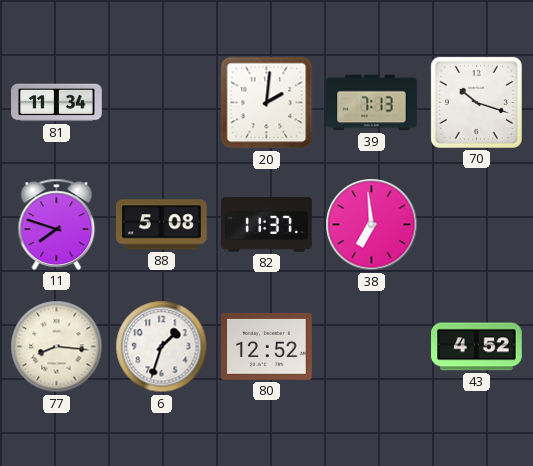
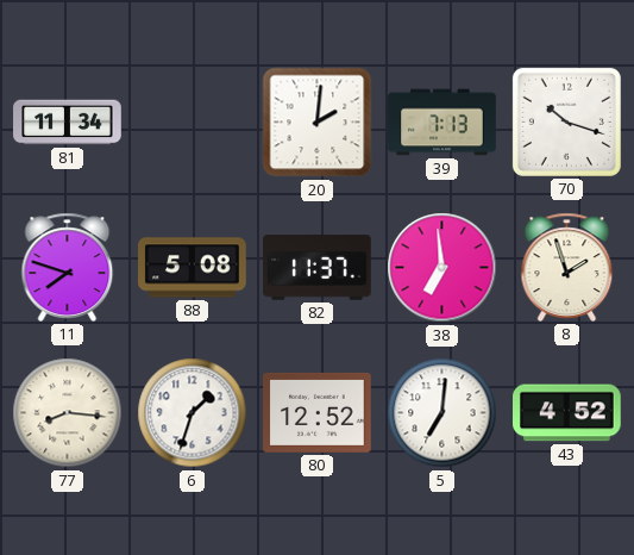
8: none -> 1:57
5: none -> 7:01
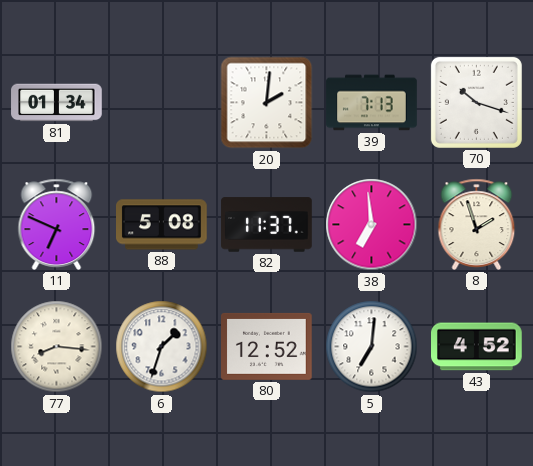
81: 11:34 -> 01:34
11: 7:48 -> 6:49
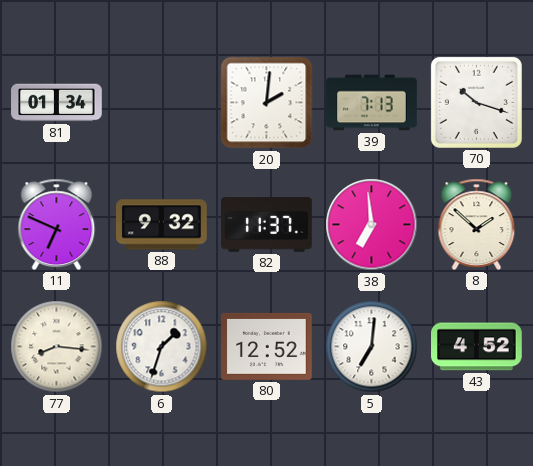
88: 5:08 -> 9:32
8: 1:57 -> 1:52
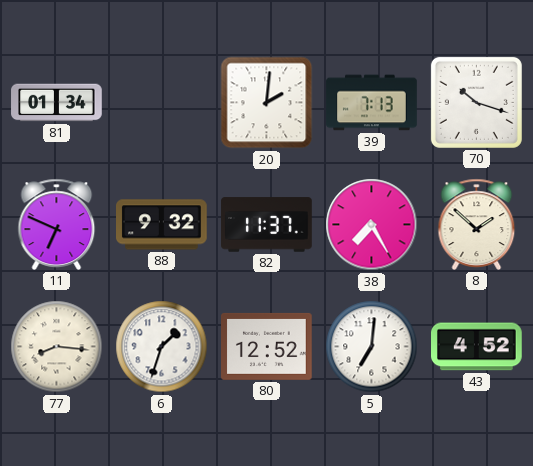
38: 6:59 -> 7:25
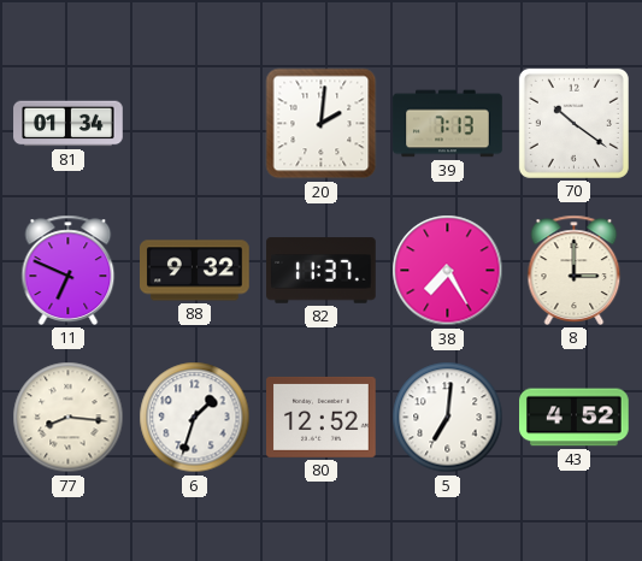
70: 10:18 -> 10:21
8: 1:52 -> 3:00
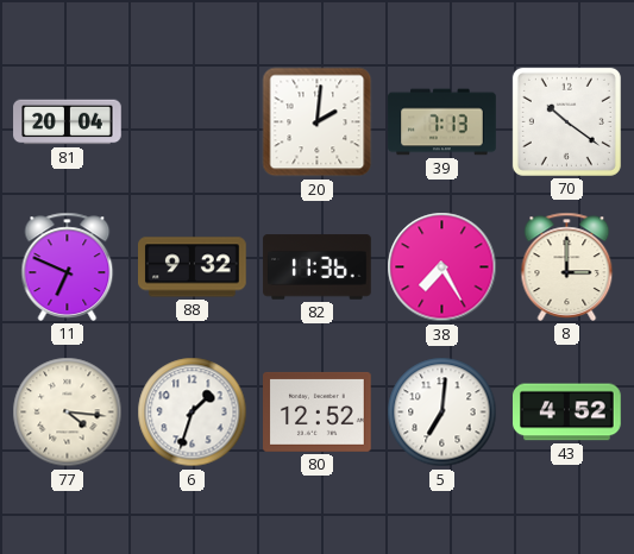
81: 01:34 -> 20:04
82: 11:37 -> 11:36
77: 8:16 -> 4:16
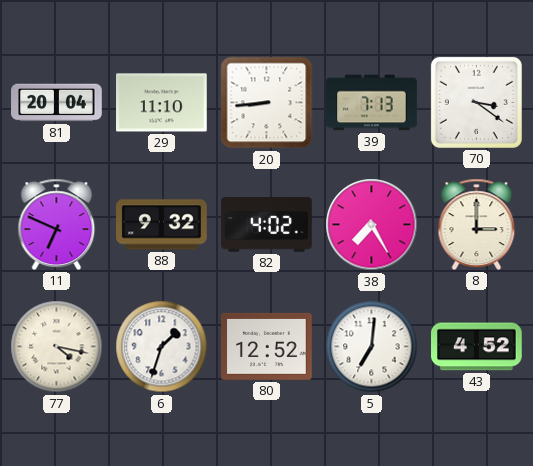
29: none -> 11:10
20: 2:01 -> 8:44
70: 10:21 -> 3:21
82: 11:36 -> 4:02
77: 4:16 -> 4:17
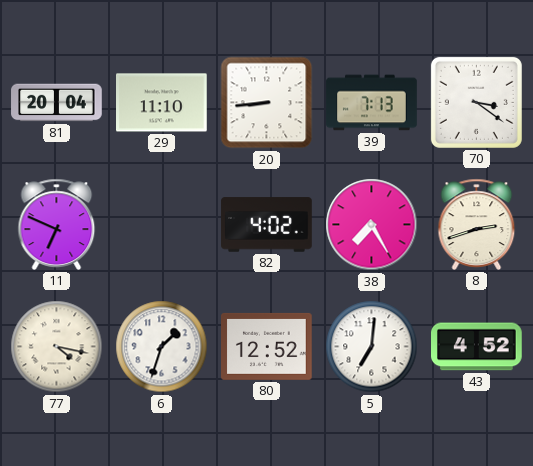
88: 9:32 -> none
8: 3:00 -> 2:42
